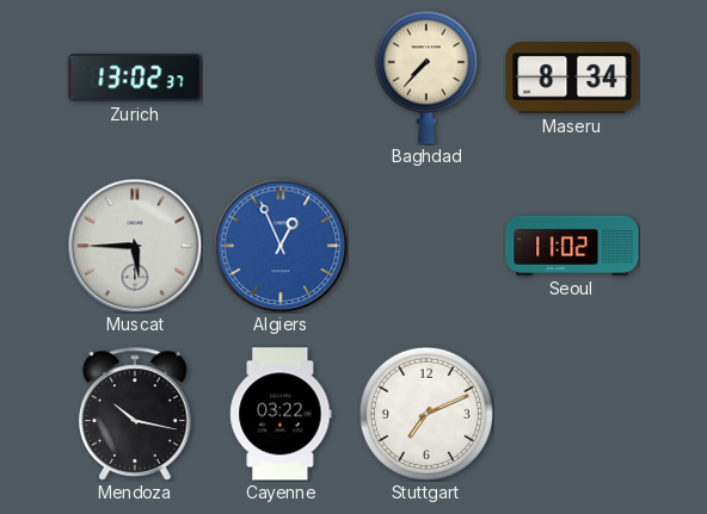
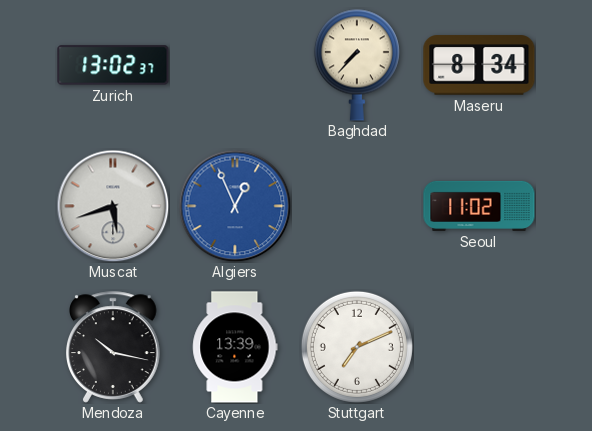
Muscat: 5:45 -> 5:42
Cayenne: 03:22 -> 13:39
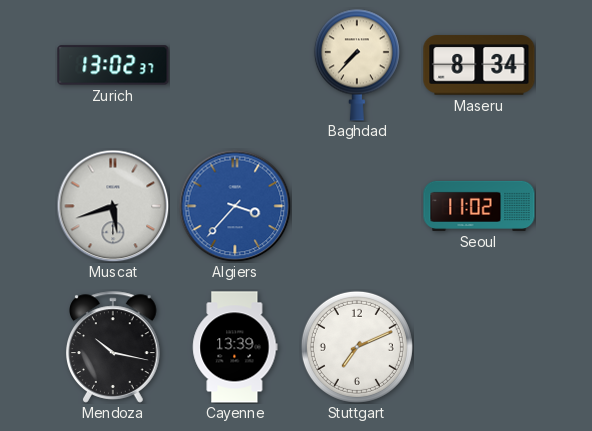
Algiers: 12:56 -> 3:37
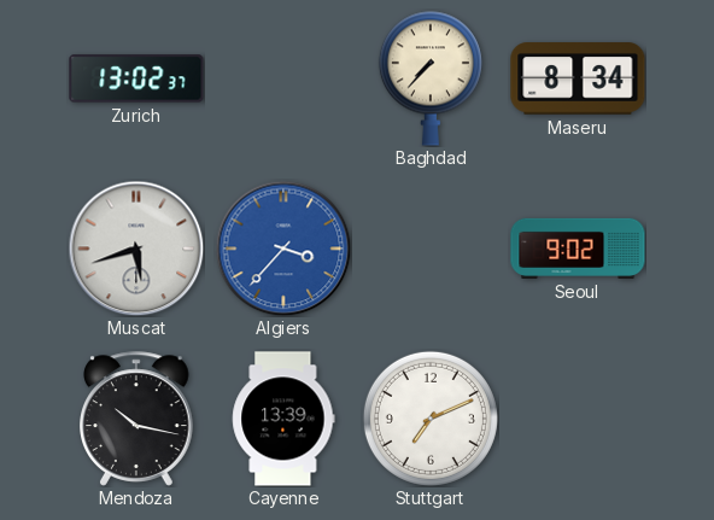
Seoul: 11:02 -> 9:02
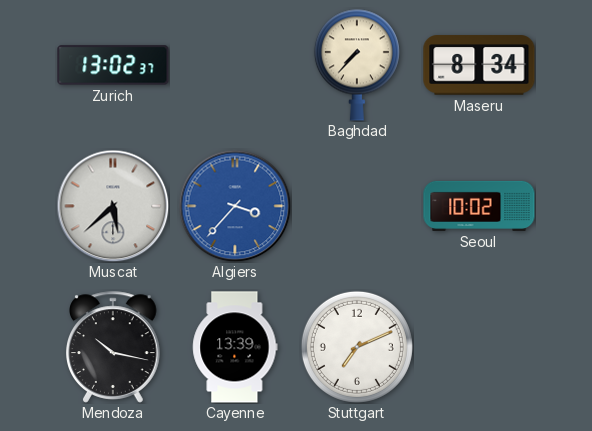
Muscat: 5:42 -> 5:38
Seoul: 9:02 -> 10:02
